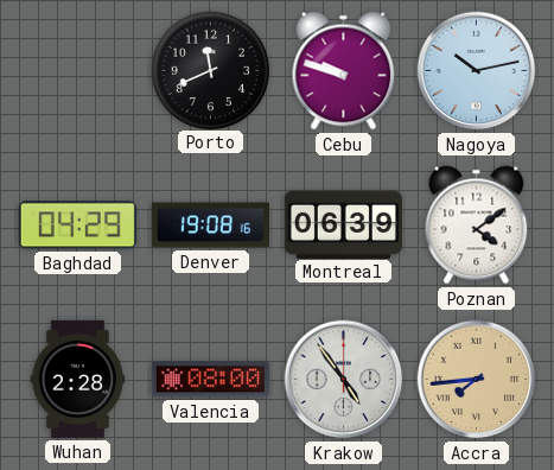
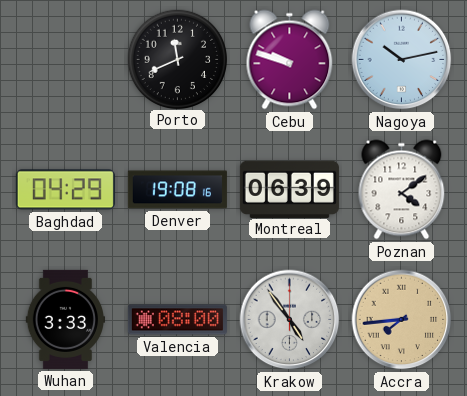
Wuhan: 2:28 -> 3:33
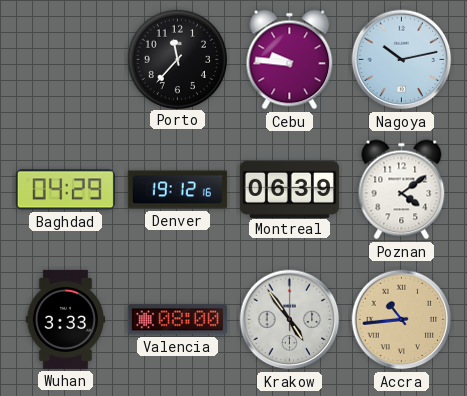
Porto: 11:41 -> 11:37
Cebu: 9:48 -> 9:46
Denver: 19:08 -> 19:12
Accra: 7:44 -> 10:44
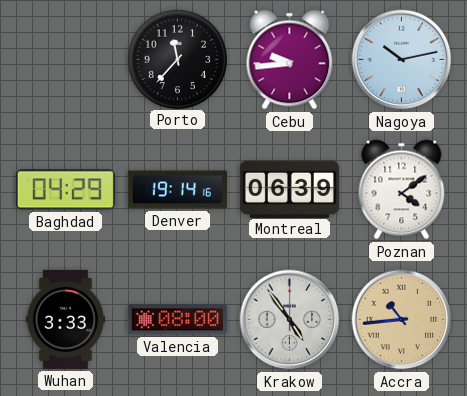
Cebu: 9:46 -> 9:44
Denver: 19:12 -> 19:14
